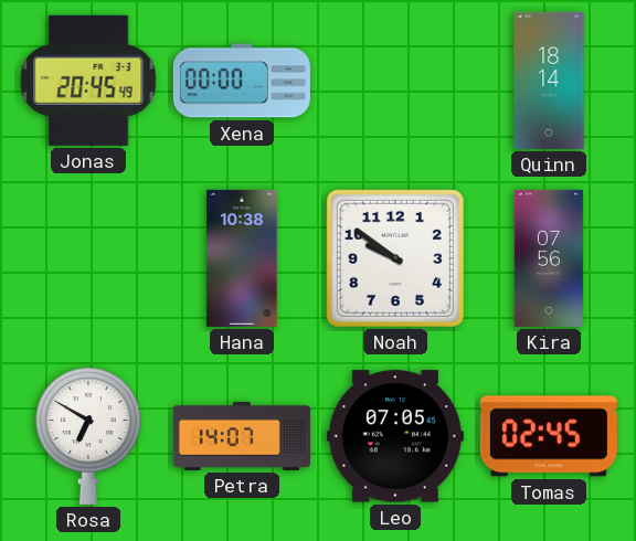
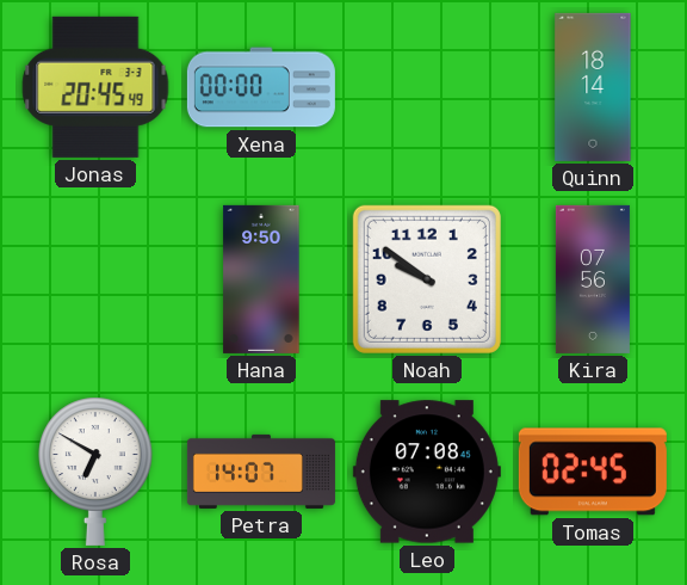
Hana: 10:38 -> 9:50
Leo: 07:05 -> 07:08
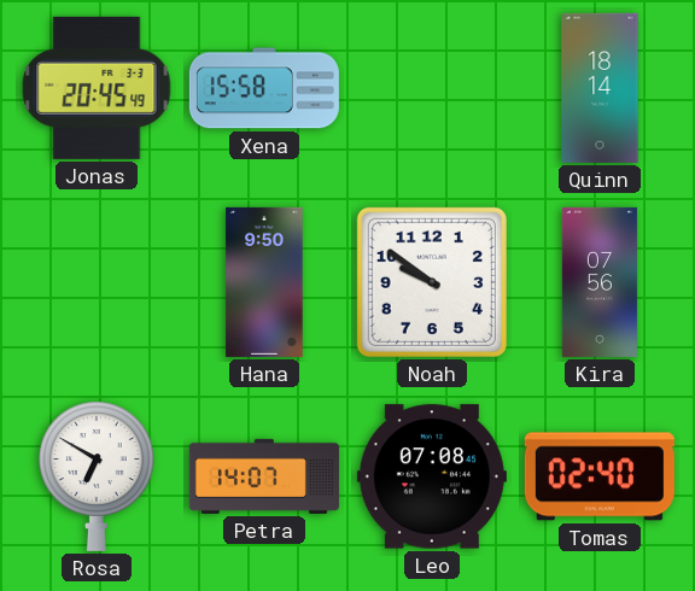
Xena: 00:00 -> 15:58
Tomas: 02:45 -> 02:40
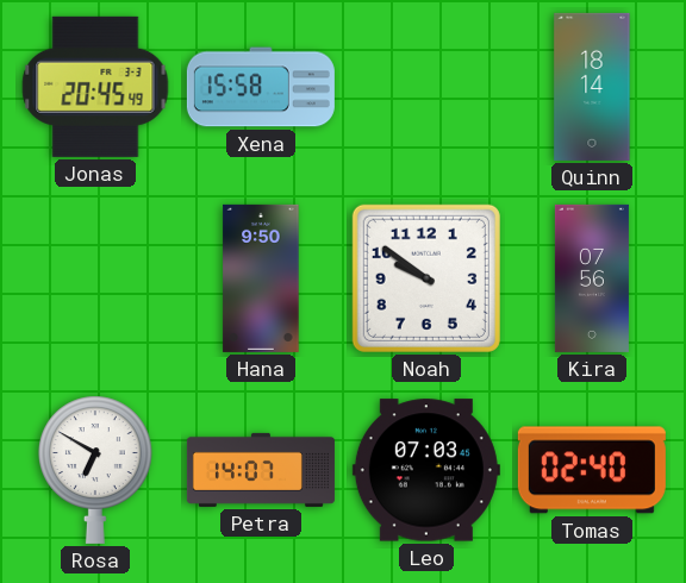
Leo: 07:08 -> 07:03
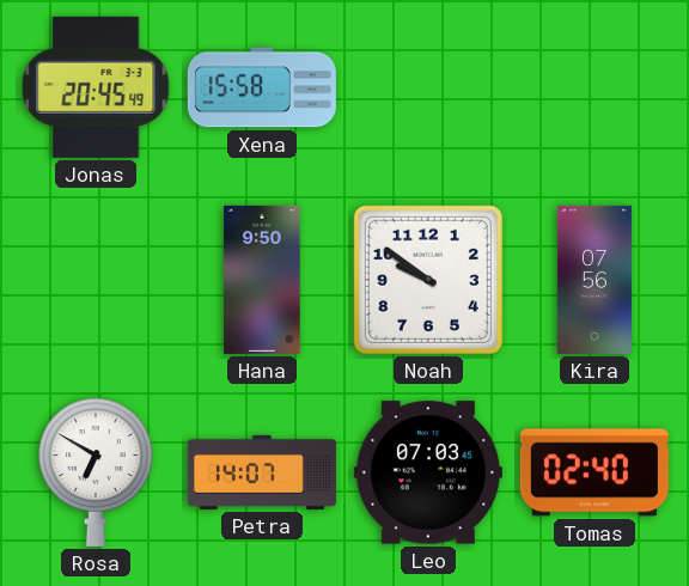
Quinn: 18:14 -> none
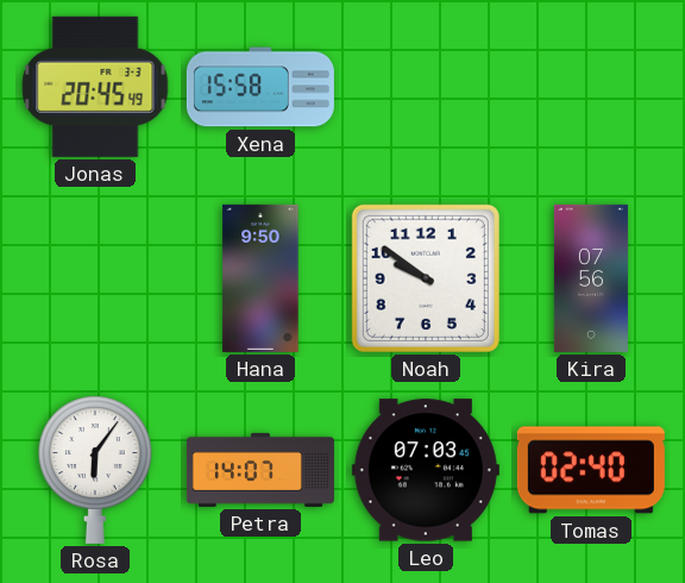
Rosa: 6:50 -> 6:06
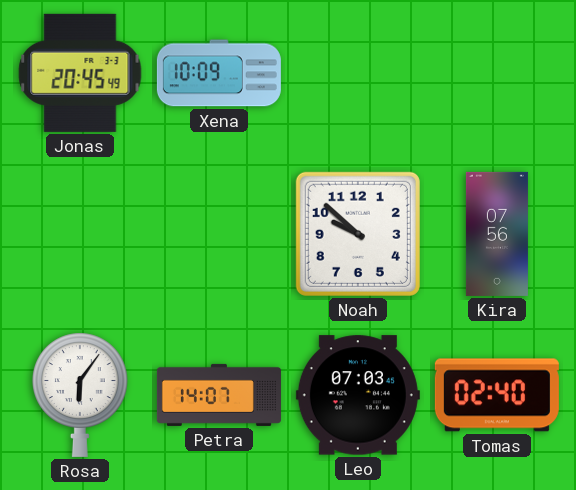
Xena: 15:58 -> 10:09
Hana: 9:50 -> none
Noah: 9:51 -> 9:52
